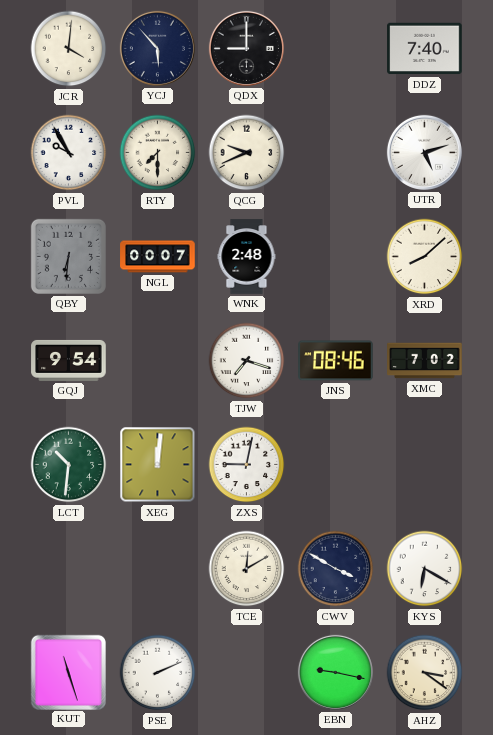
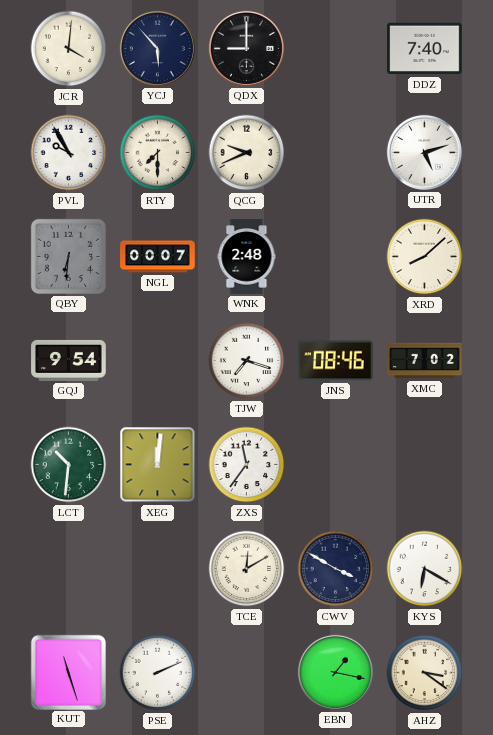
ZXS: 9:02 -> 11:36
EBN: 9:17 -> 1:17
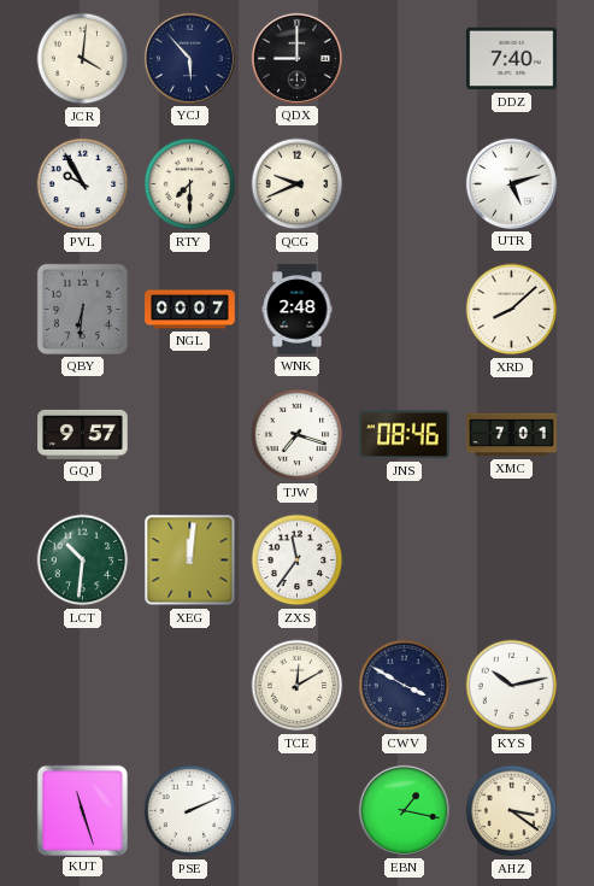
GQJ: 9:54 -> 9:57
XMC: 7:02 -> 7:01
KYS: 6:20 -> 10:13
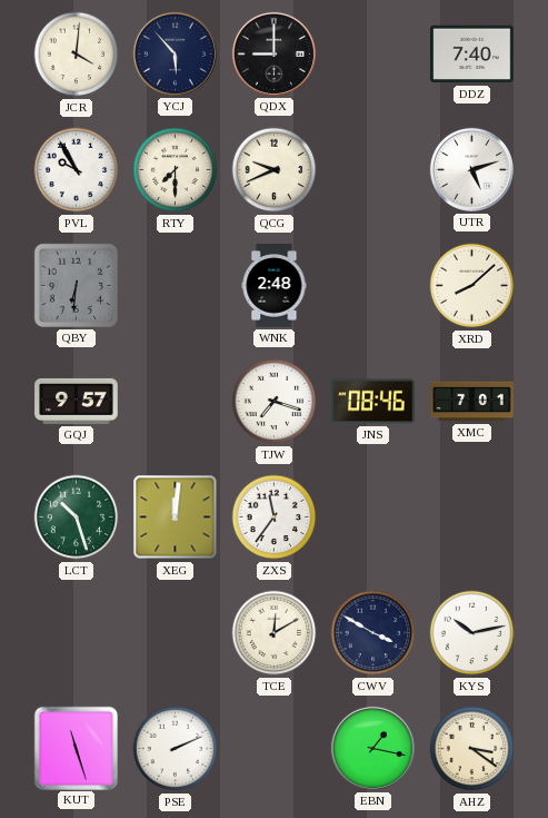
NGL: 00:07 -> none
LCT: 10:31 -> 10:27
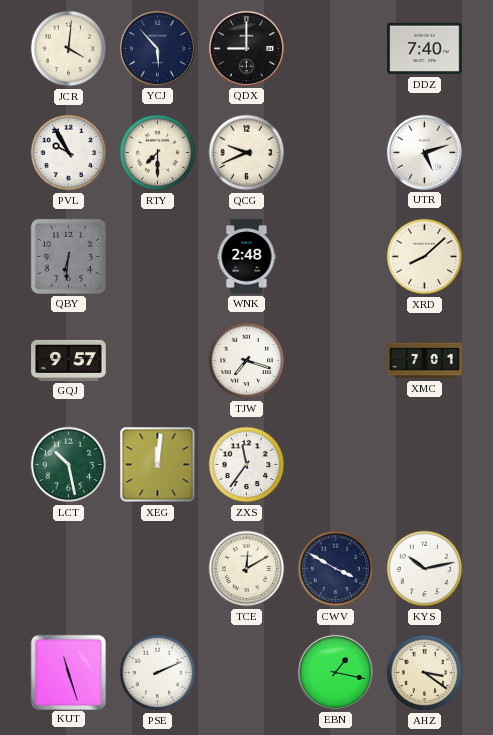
JNS: 08:46 -> none
LCT: 10:27 -> 10:28
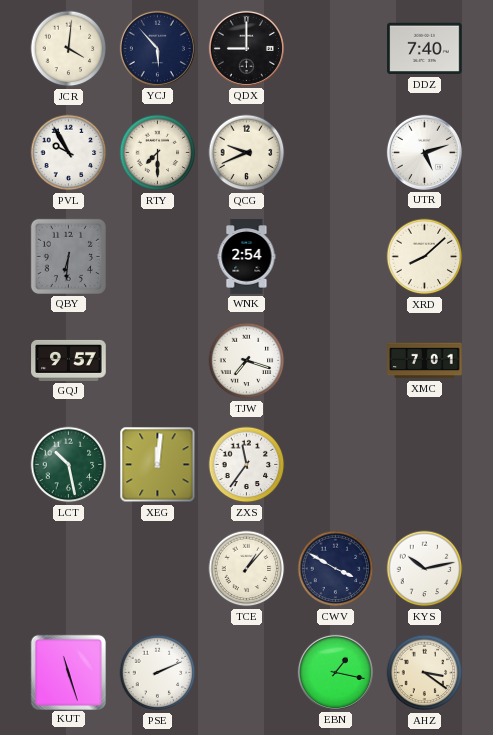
WNK: 2:48 -> 2:54
TCE: 12:10 -> 1:07
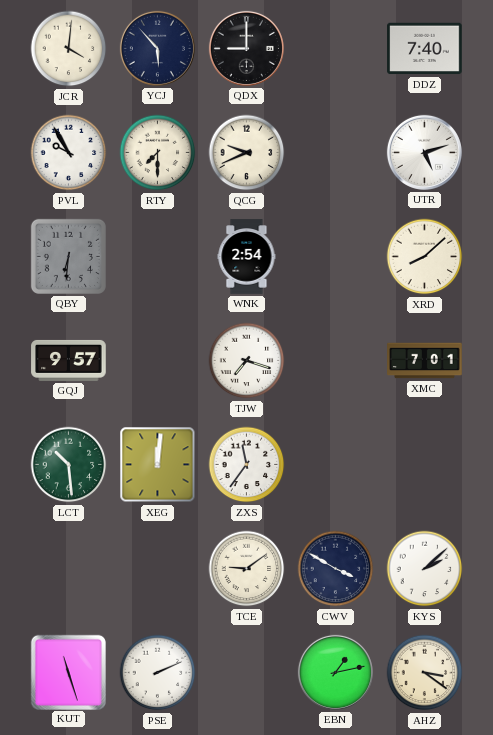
LCT: 10:28 -> 10:29
TCE: 1:07 -> 9:09
KYS: 10:13 -> 2:08
EBN: 1:17 -> 1:13
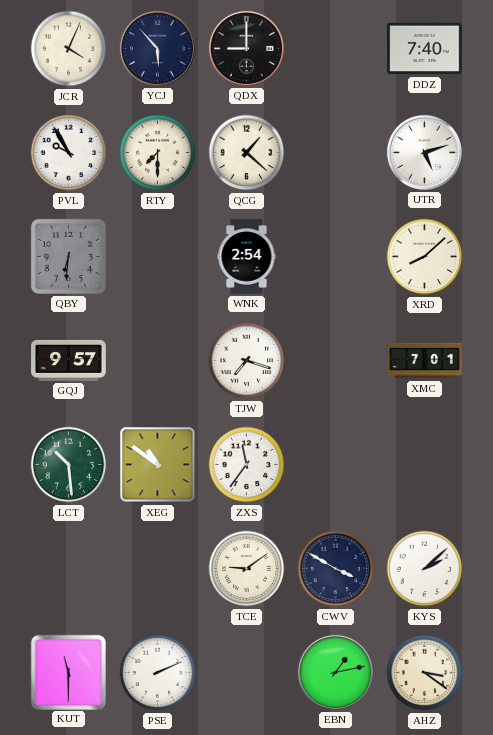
JCR: 4:01 -> 4:04
QCG: 9:41 -> 1:22
XEG: 12:01 -> 10:51
KUT: 11:27 -> 11:30
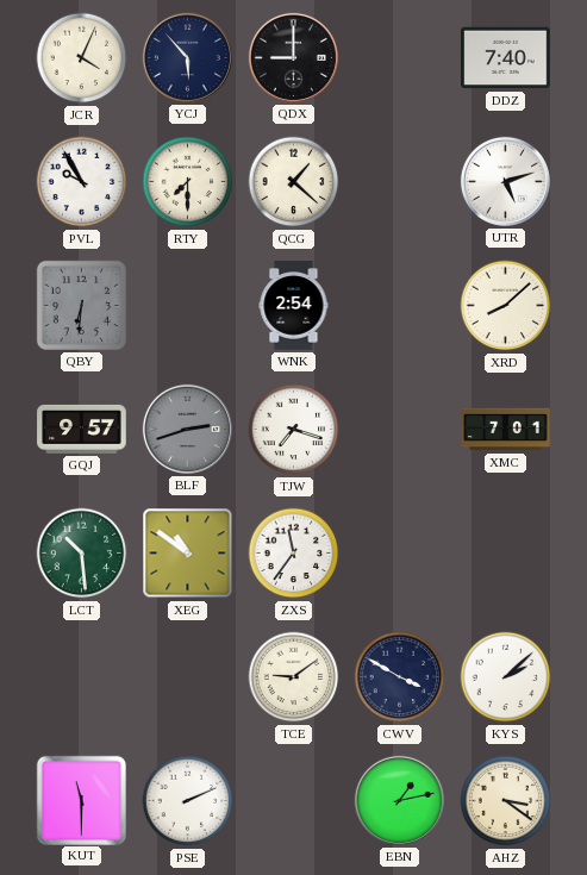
BLF: none -> 2:42
